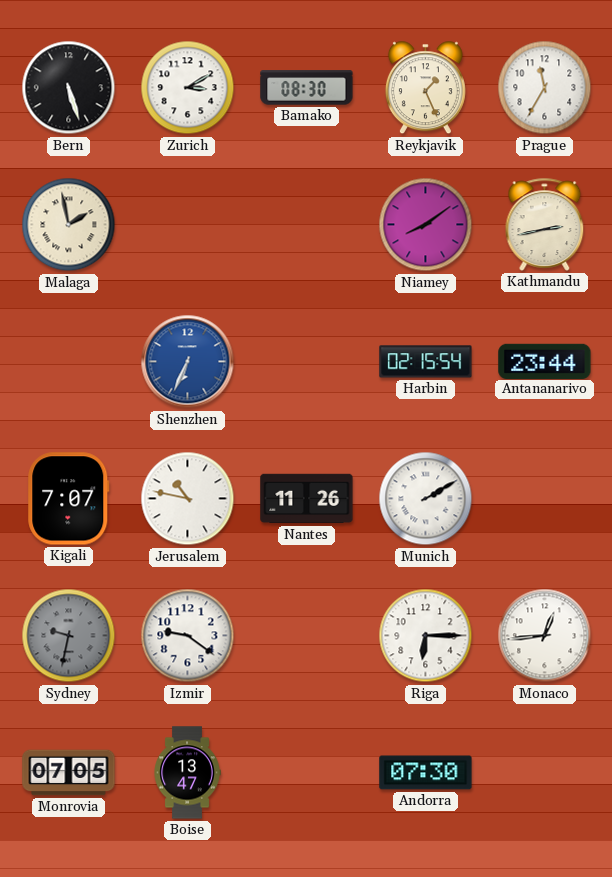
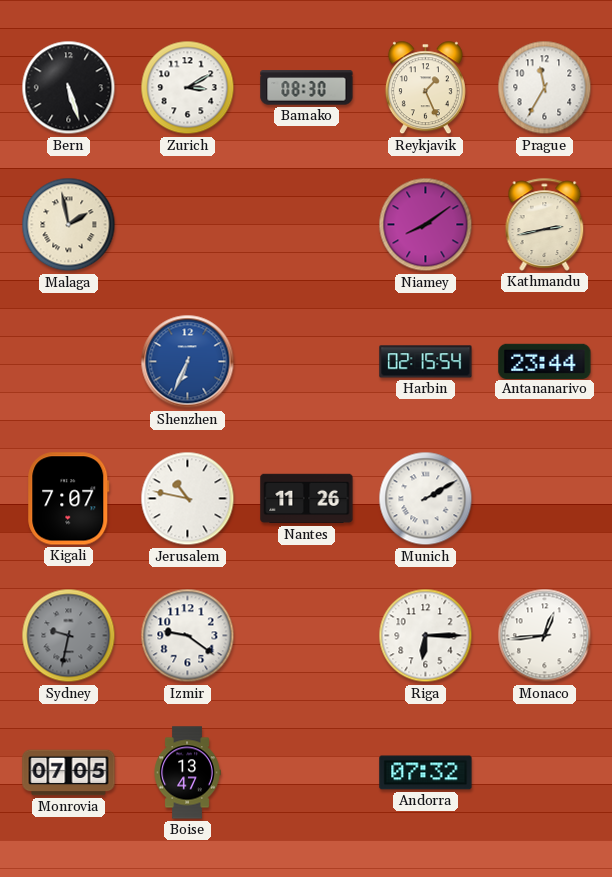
Andorra: 07:30 -> 07:32
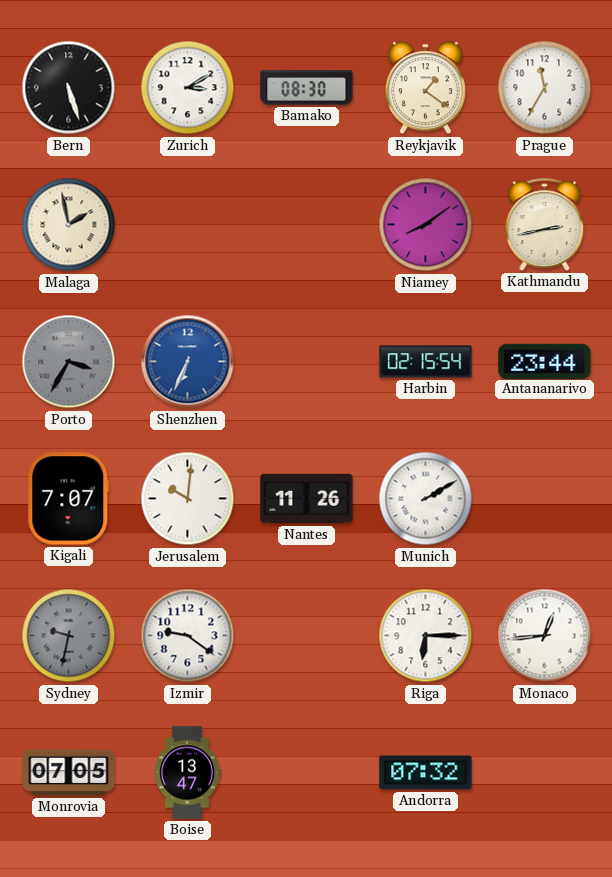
Reykjavik: 1:26 -> 1:21
Porto: none -> 3:35
Jerusalem: 10:47 -> 10:01
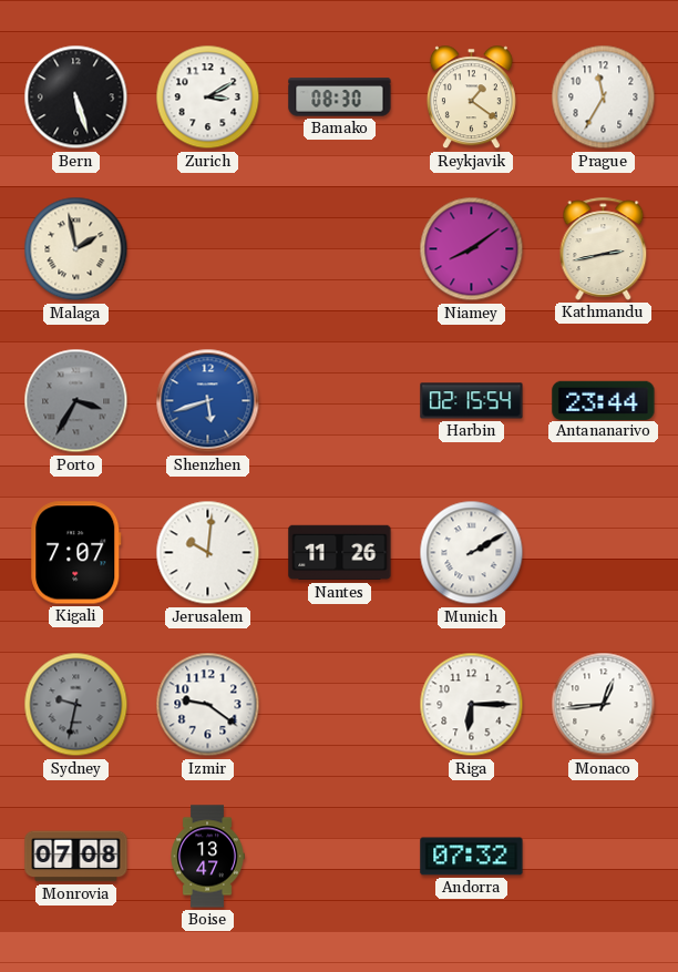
Shenzhen: 6:34 -> 5:42
Monrovia: 07:05 -> 07:08
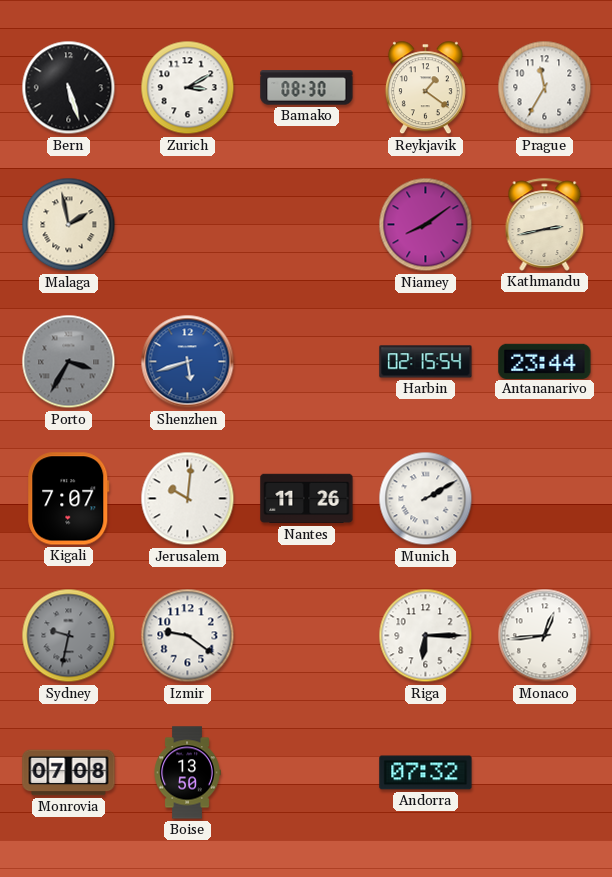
Boise: 13:47 -> 13:50
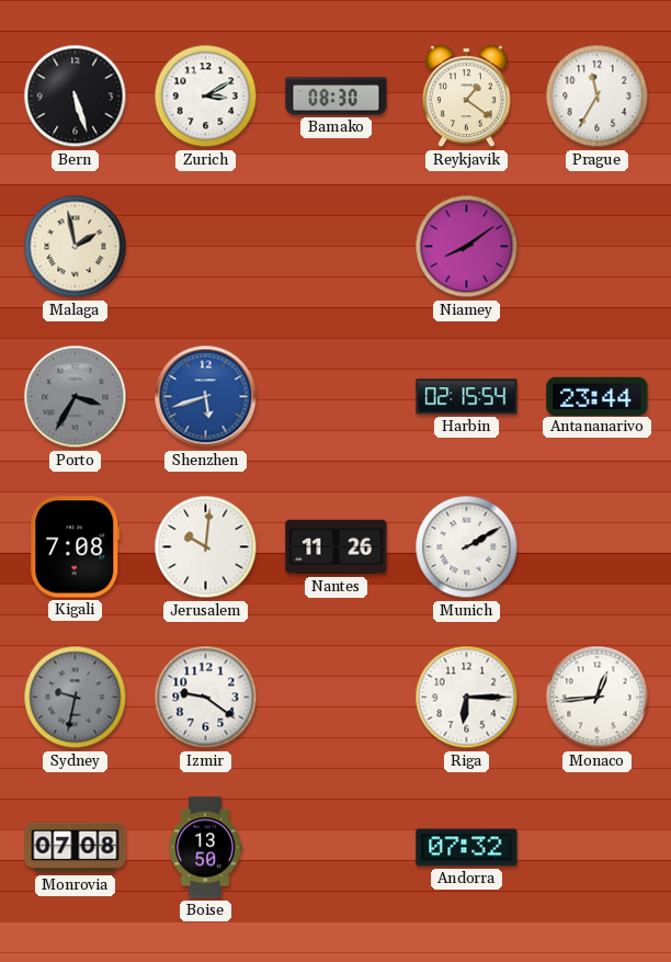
Kathmandu: 2:43 -> none
Kigali: 7:07 -> 7:08
